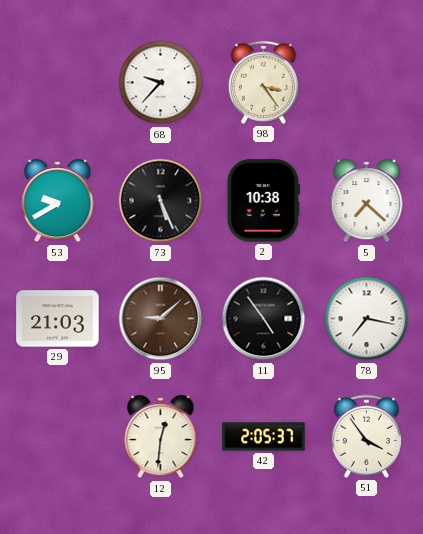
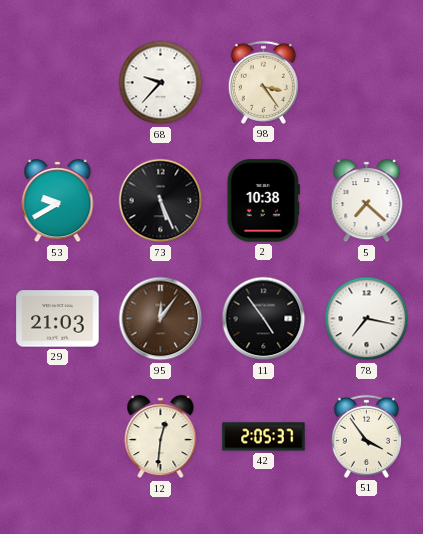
95: 9:08 -> 12:06
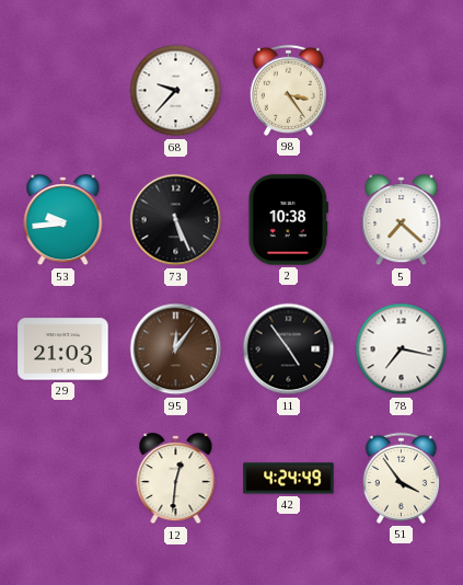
53: 9:40 -> 9:44
42: 2:05 -> 4:24
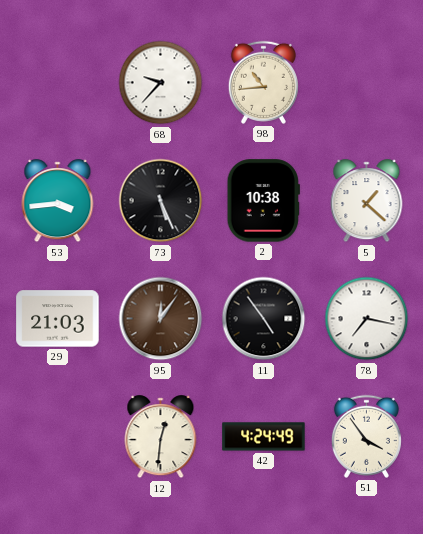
98: 3:24 -> 10:44
53: 9:44 -> 3:44
5: 7:22 -> 1:22
